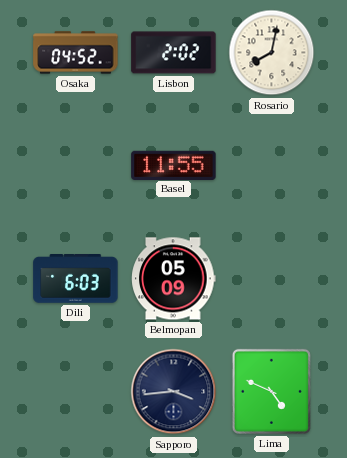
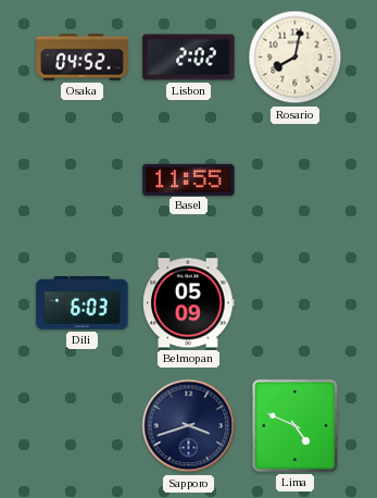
Sapporo: 3:44 -> 3:42
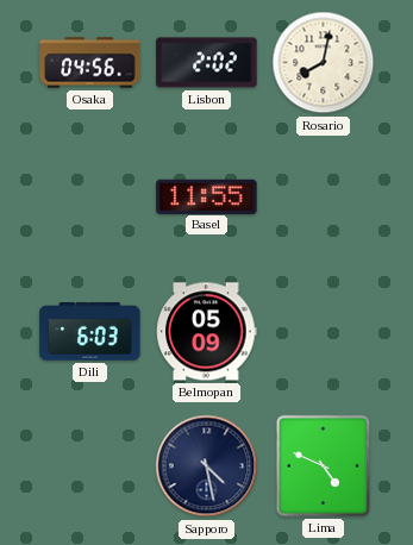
Osaka: 04:52 -> 04:56
Sapporo: 3:42 -> 4:28
